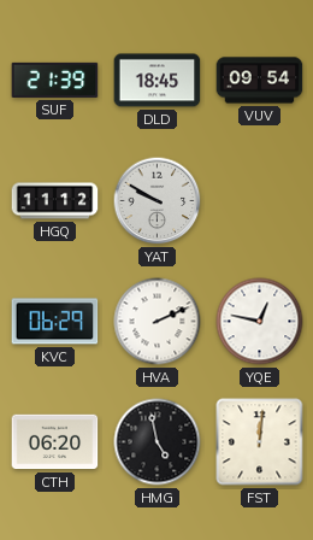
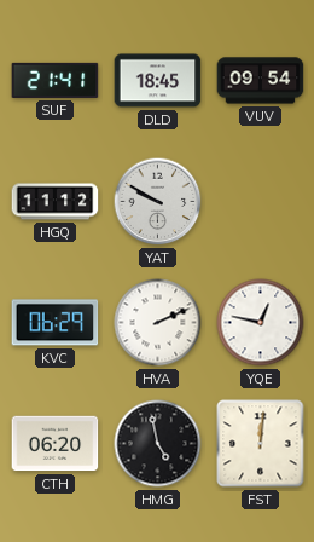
SUF: 21:39 -> 21:41
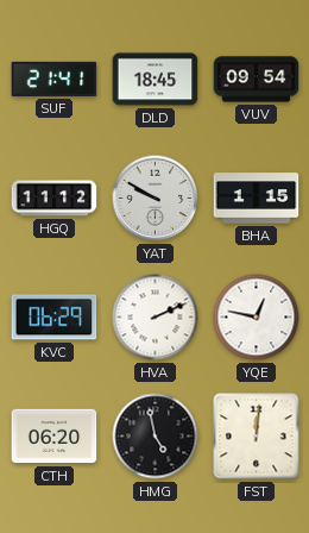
BHA: none -> 1:15
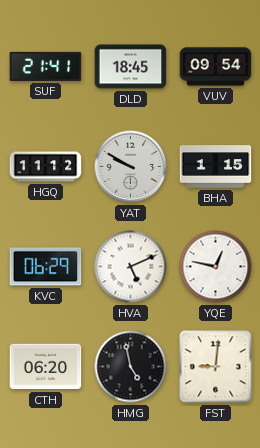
HVA: 2:11 -> 5:11
FST: 12:01 -> 9:01
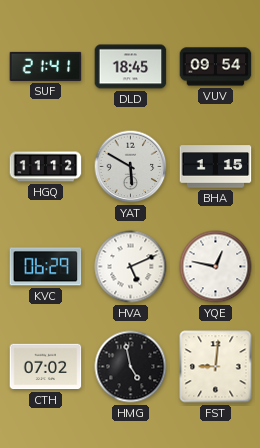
YAT: 9:50 -> 5:50
CTH: 06:20 -> 07:02
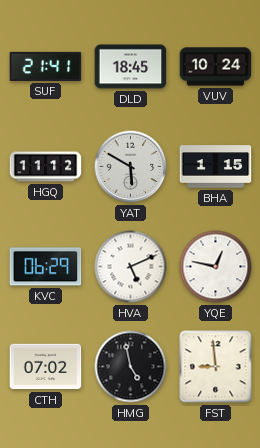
VUV: 09:54 -> 10:24
FST: 9:01 -> 8:59
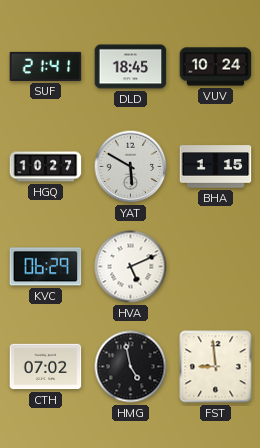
HGQ: 11:12 -> 10:27
YQE: 12:47 -> none
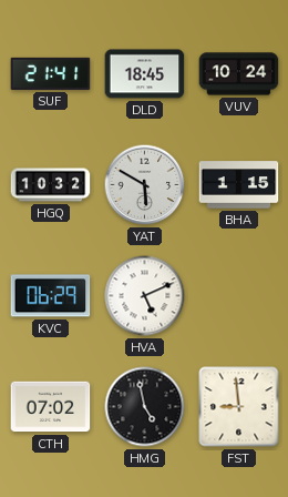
HGQ: 10:27 -> 10:32
